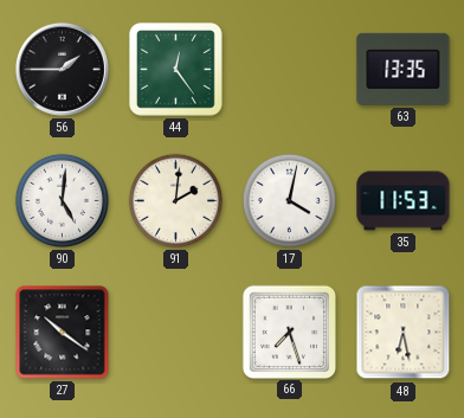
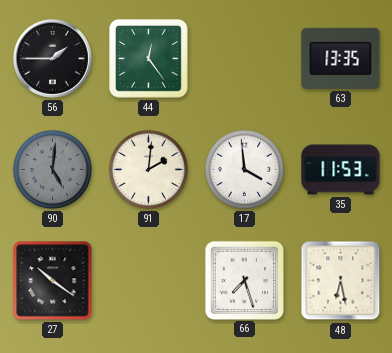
90 dial: white -> grey
17: 4:02 -> 3:59
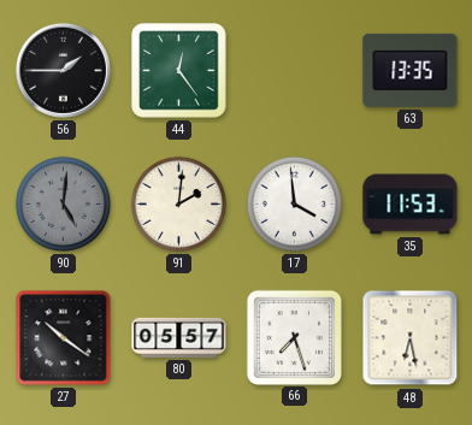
80: none -> 05:57
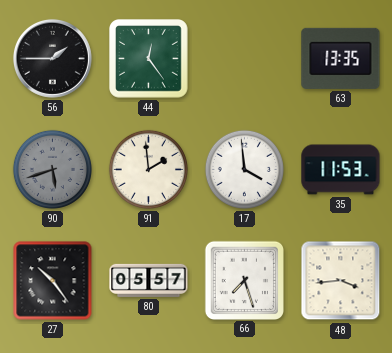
90: 5:01 -> 5:42
91: 2:01 -> 1:59
27: 10:21 -> 10:24
48: 6:28 -> 3:44
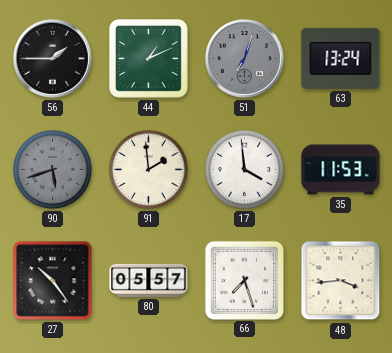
44: 12:24 -> 1:11
51: none -> 7:03
63: 13:35 -> 13:24
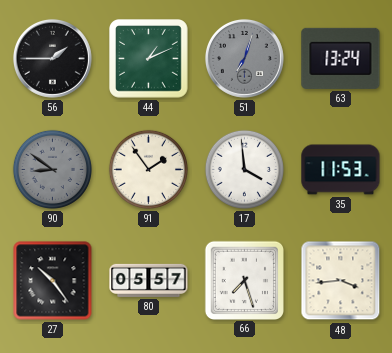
90: 5:42 -> 8:51
91: 1:59 -> 1:54
